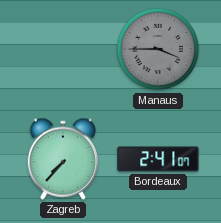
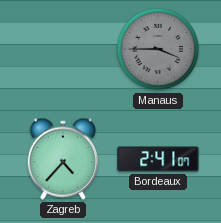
Zagreb: 7:37 -> 4:37
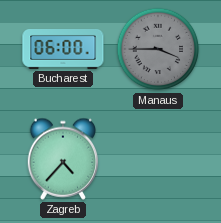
Bucharest: none -> 06:00
Bordeaux: 2:41 -> none
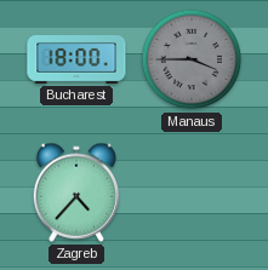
Bucharest: 06:00 -> 18:00
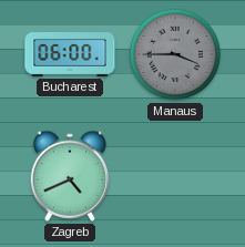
Bucharest: 18:00 -> 06:00
Zagreb: 4:37 -> 4:41
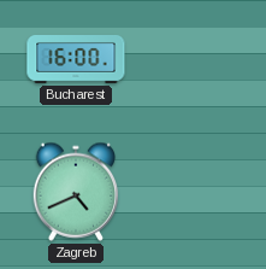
Bucharest: 06:00 -> 16:00
Manaus: 3:45 -> none
